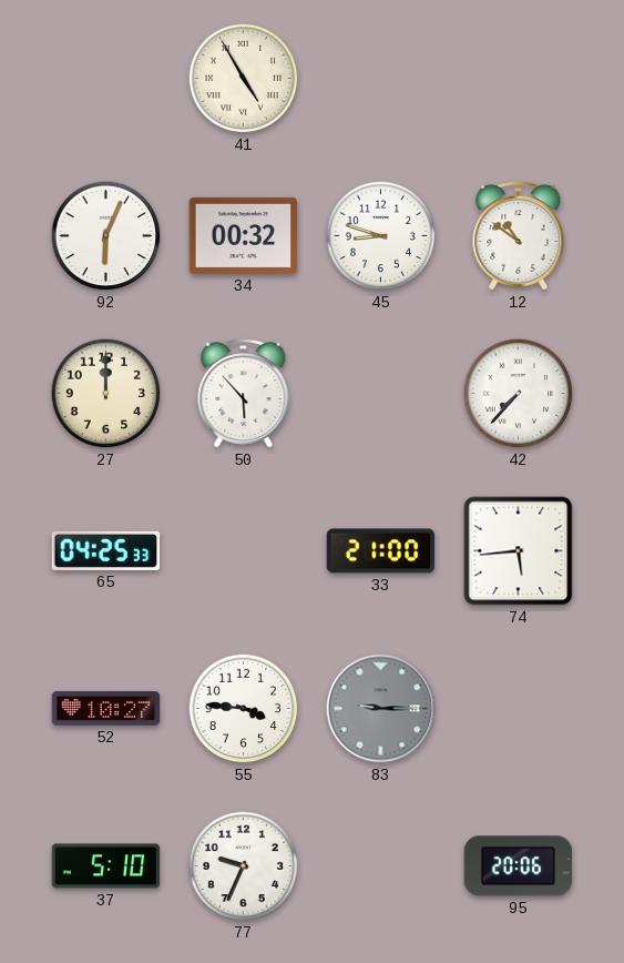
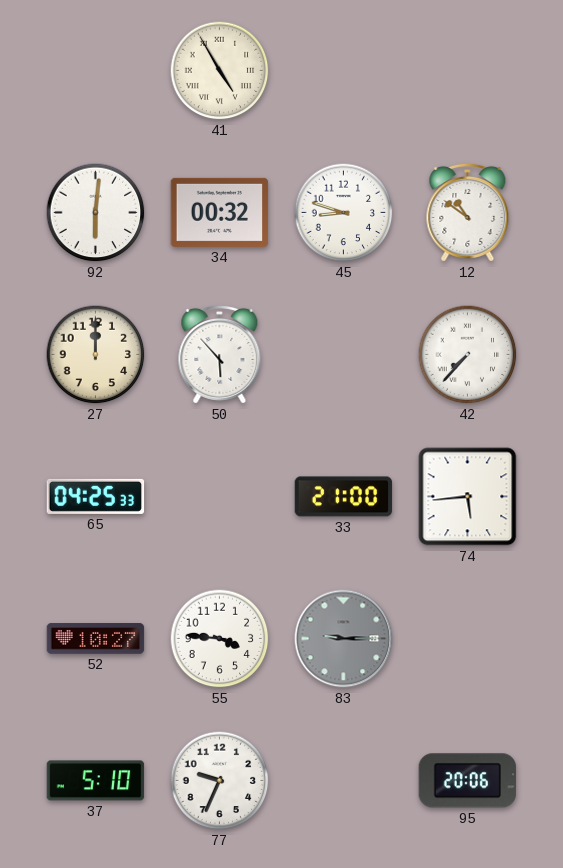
92: 6:04 -> 6:01
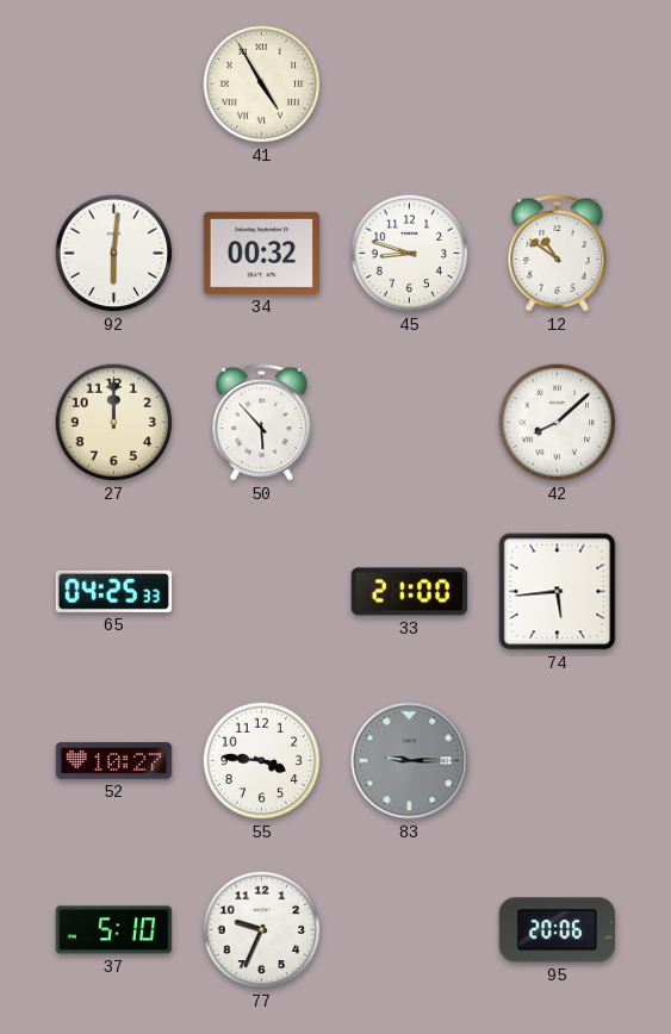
42: 7:37 -> 8:08
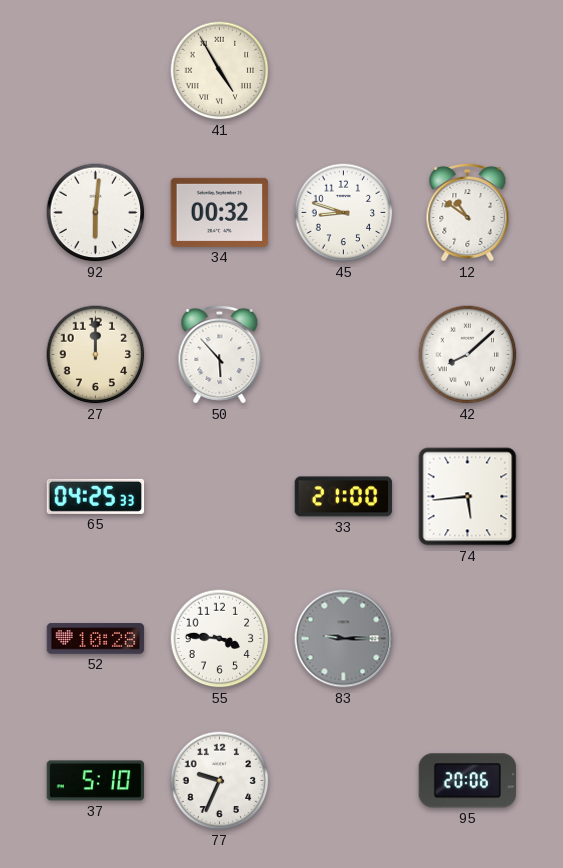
52: 10:27 -> 10:28
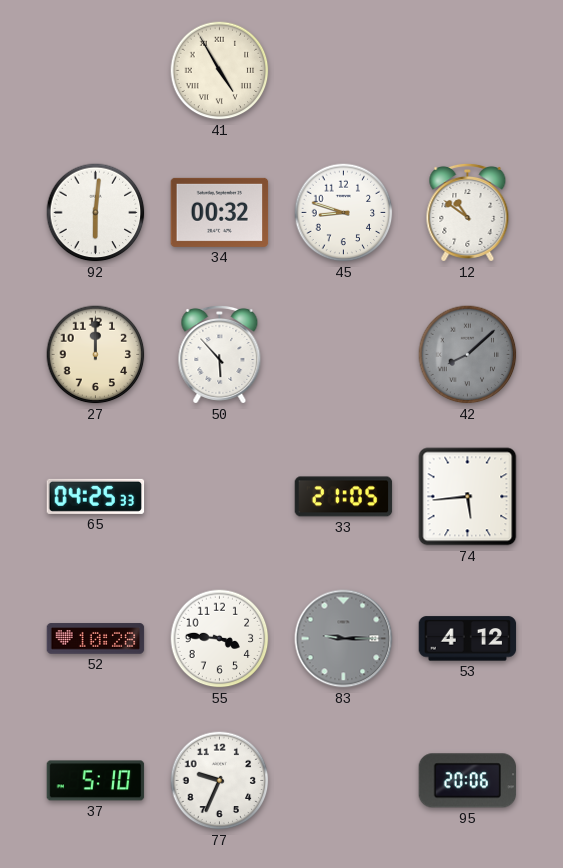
42 dial: white -> grey
33: 21:00 -> 21:05
53: none -> 4:12
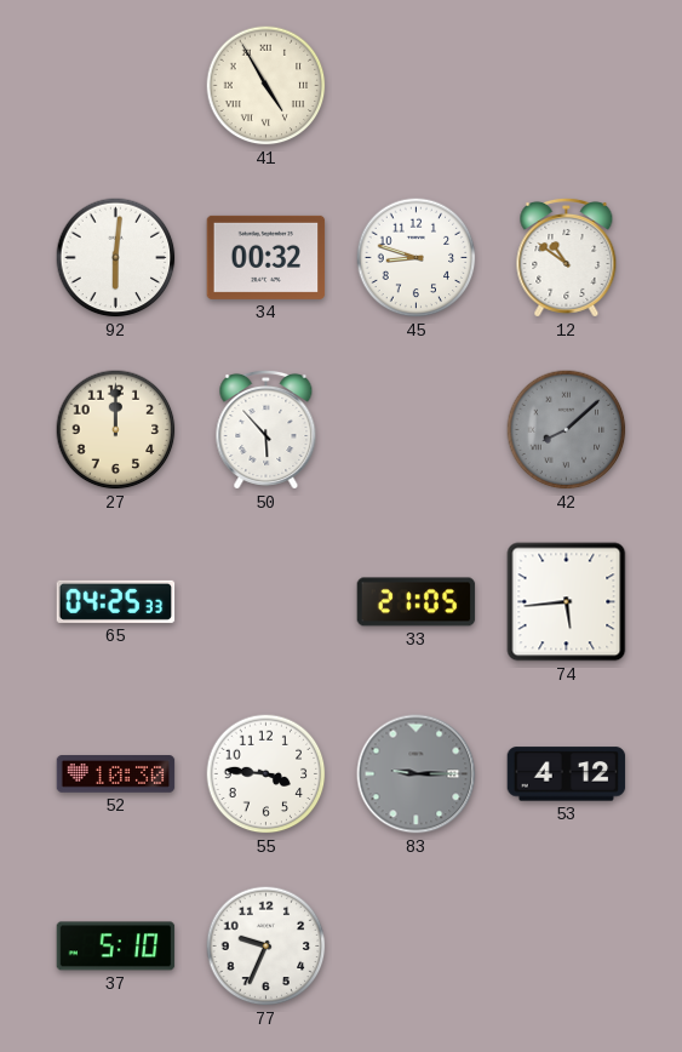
52: 10:28 -> 10:30
95: 20:06 -> none
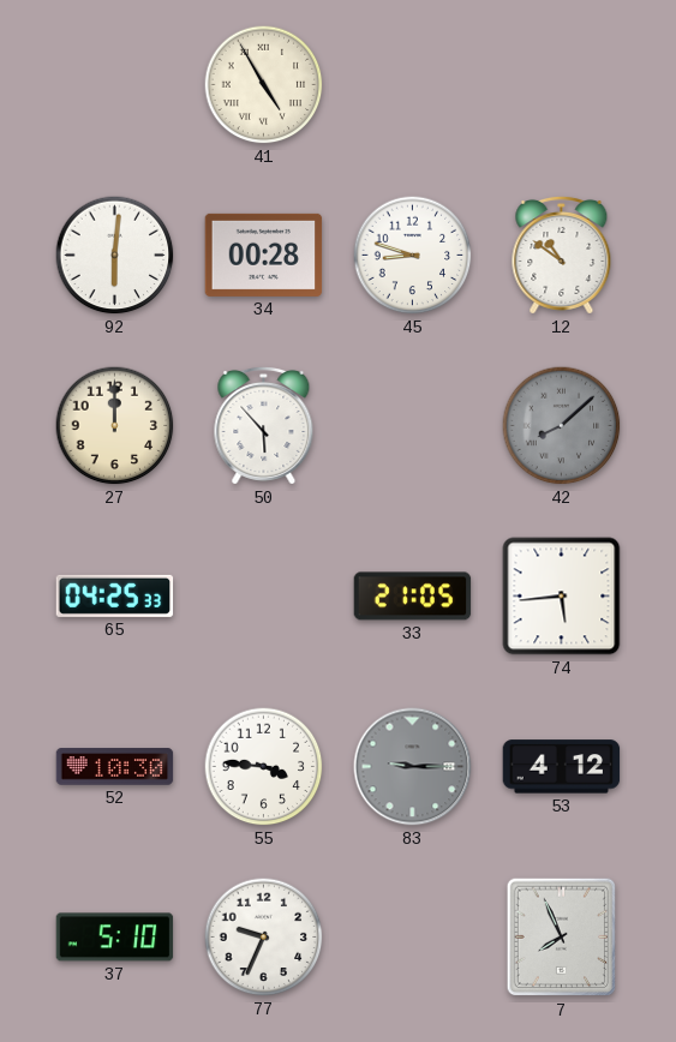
34: 00:32 -> 00:28
7: none -> 7:56
